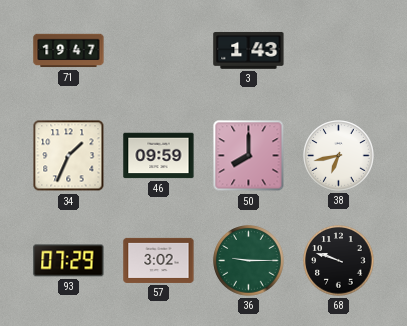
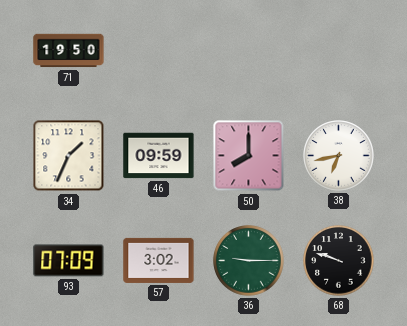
71: 19:47 -> 19:50
3: 1:43 -> none
93: 07:29 -> 07:09
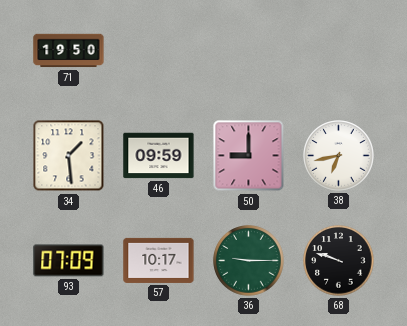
34: 1:34 -> 1:29
50: 8:00 -> 9:00
57: 3:02 -> 10:17
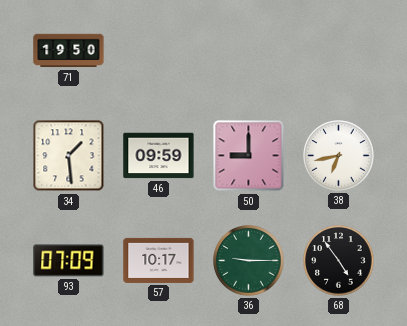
68: 9:48 -> 4:54
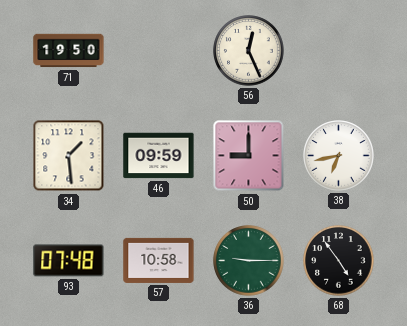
56: none -> 12:26
93: 07:09 -> 07:48
57: 10:17 -> 10:58
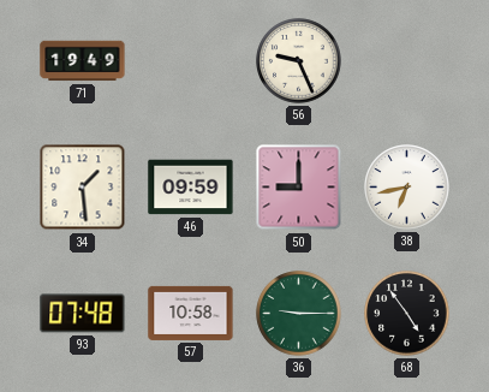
71: 19:50 -> 19:49
56: 12:26 -> 9:26
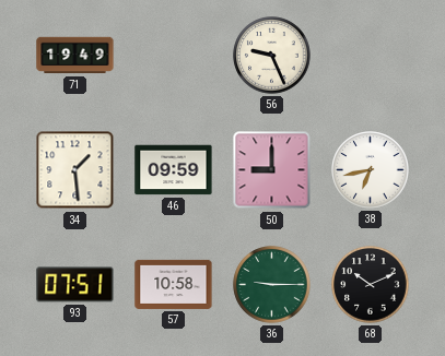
93: 07:48 -> 07:51
68: 4:54 -> 10:11
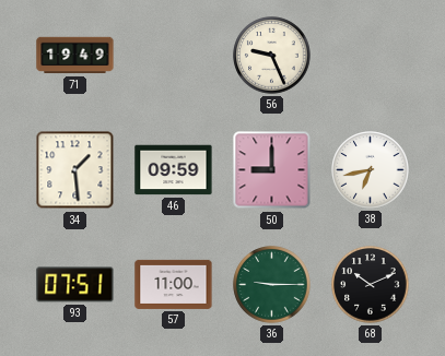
57: 10:58 -> 11:00
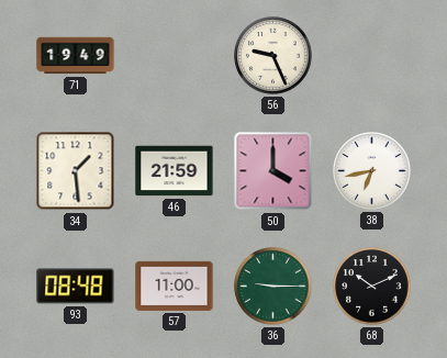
46: 09:59 -> 21:59
50: 9:00 -> 4:00
93: 07:51 -> 08:48
